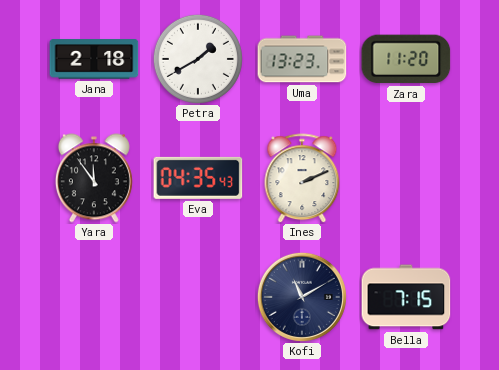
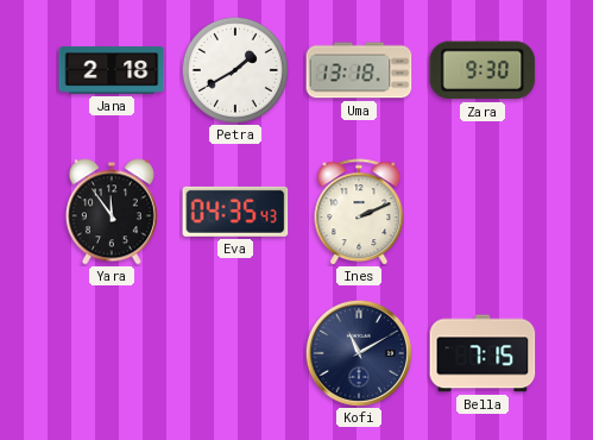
Uma: 13:23 -> 13:18
Zara: 11:20 -> 9:30
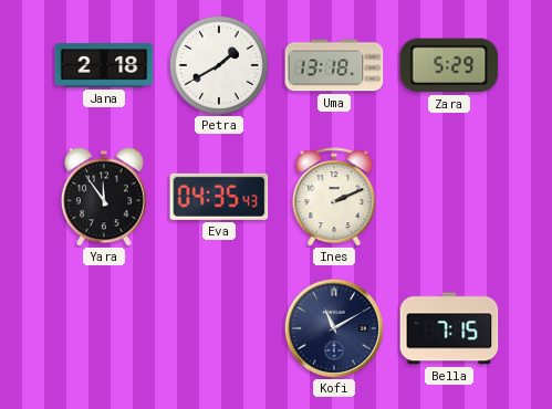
Zara: 9:30 -> 5:29
